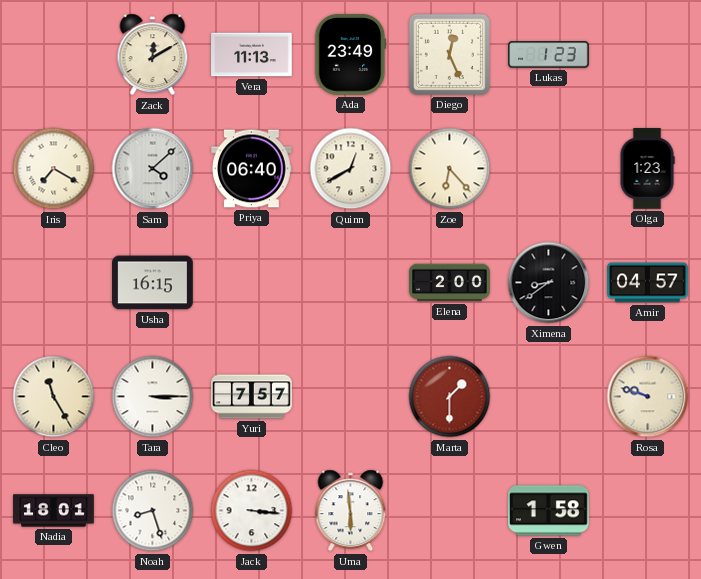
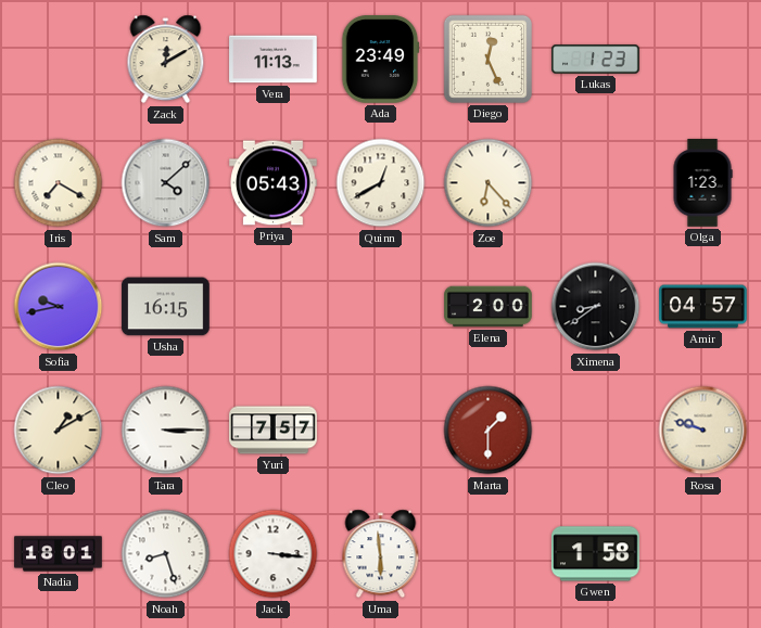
Priya: 06:40 -> 05:43
Sofia: none -> 9:43
Cleo: 11:25 -> 1:10
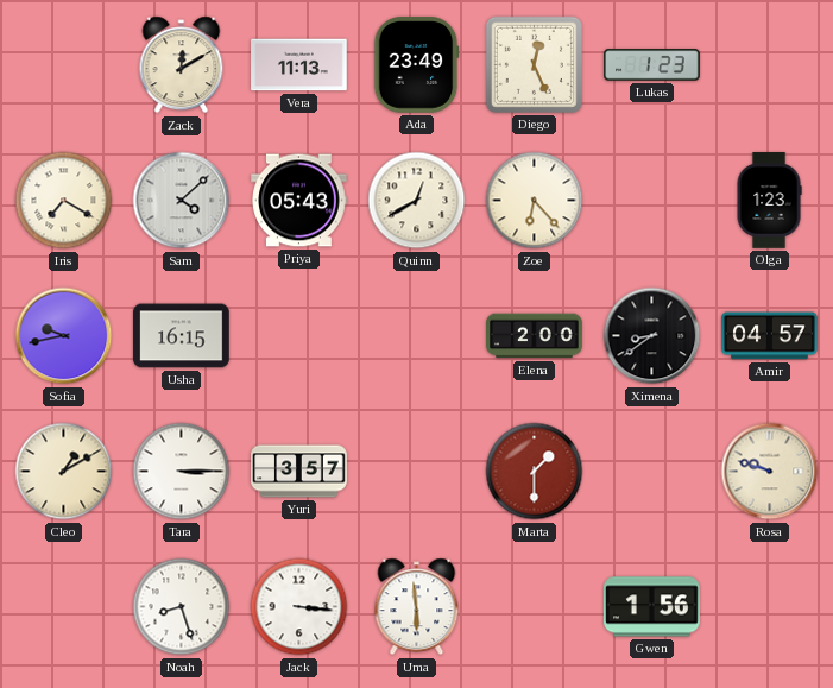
Yuri: 7:57 -> 3:57
Nadia: 18:01 -> none
Gwen: 1:58 -> 1:56
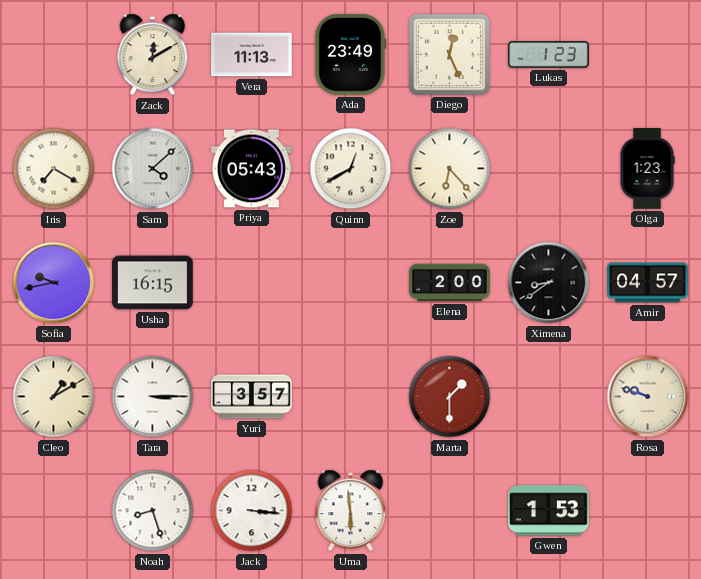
Gwen: 1:56 -> 1:53
